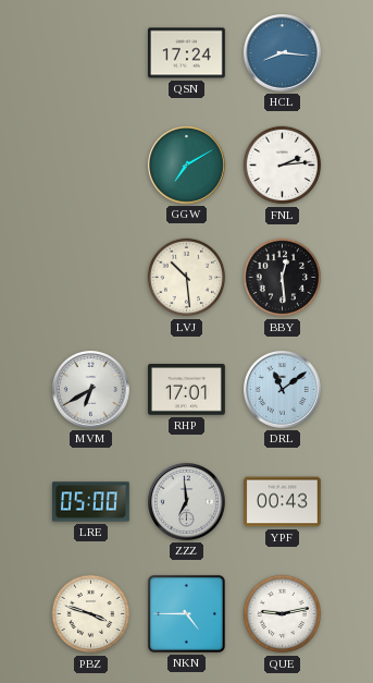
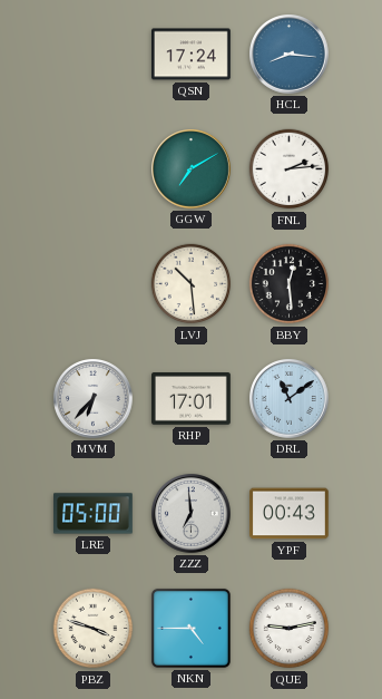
MVM: 6:40 -> 6:37
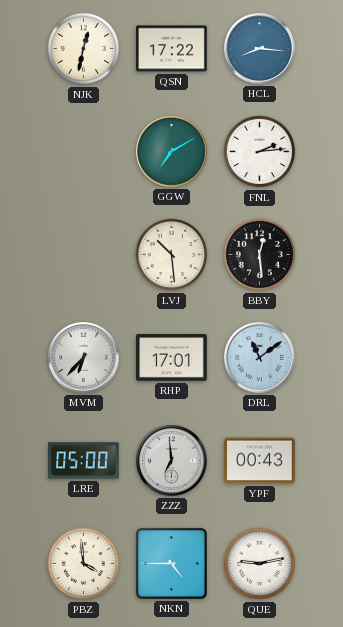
NJK: none -> 12:32
QSN: 17:24 -> 17:22
PBZ: 3:48 -> 3:59
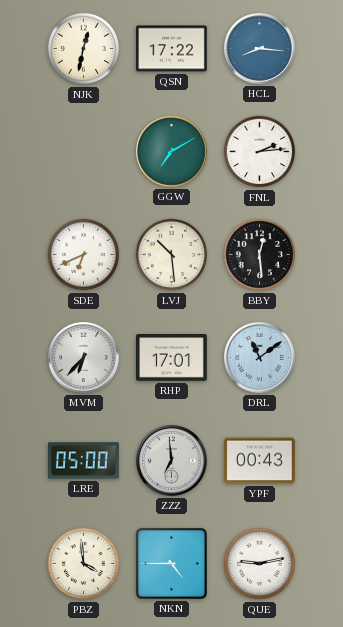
SDE: none -> 6:41
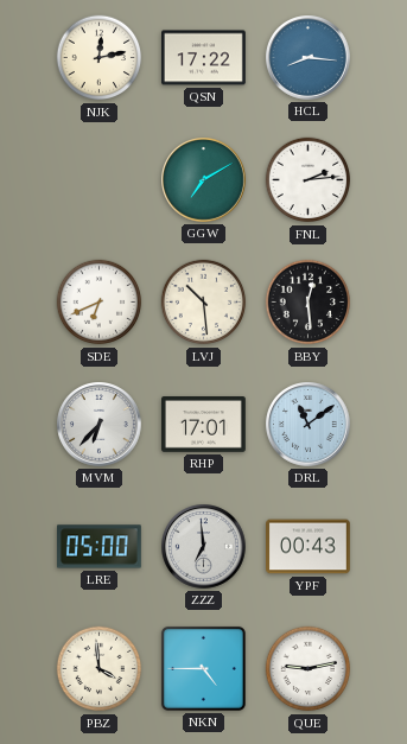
NJK: 12:32 -> 12:13
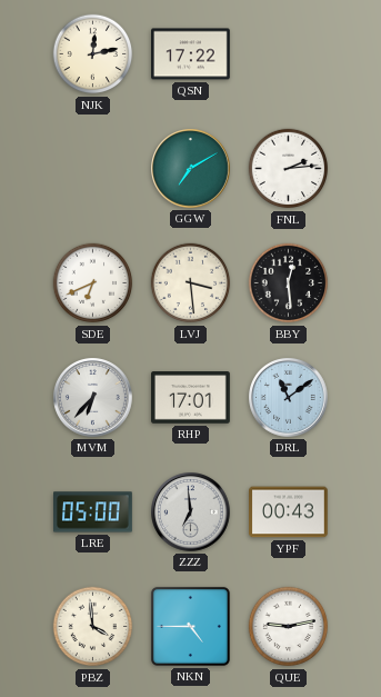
HCL: 8:16 -> none
LVJ: 10:29 -> 3:29
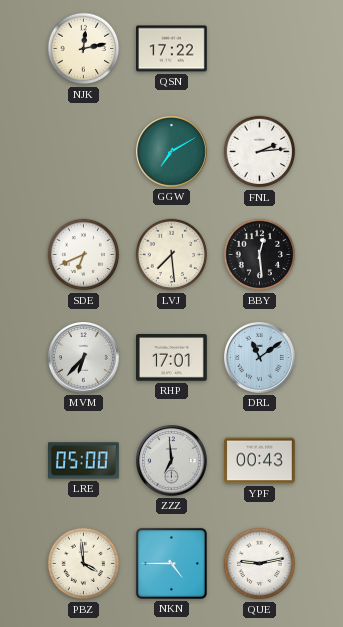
LVJ: 3:29 -> 7:29
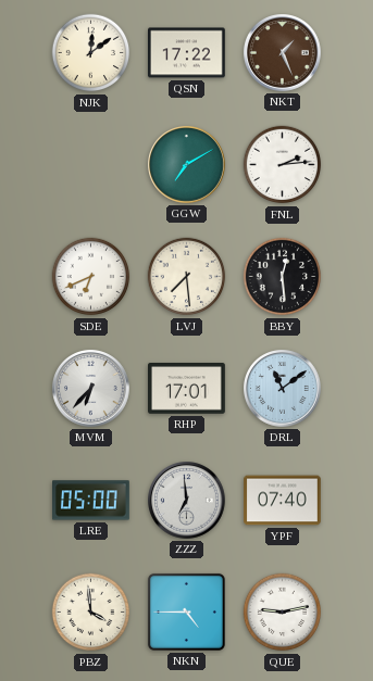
NJK: 12:13 -> 12:09
NKT: none -> 1:26
YPF: 00:43 -> 07:40
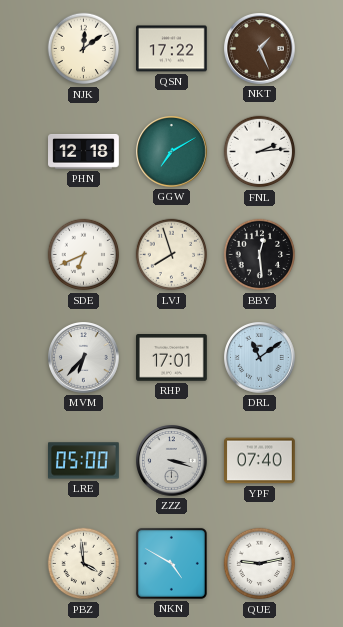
PHN: none -> 12:18
LVJ: 7:29 -> 7:57
ZZZ: 6:59 -> 3:18
NKN: 4:45 -> 4:50
